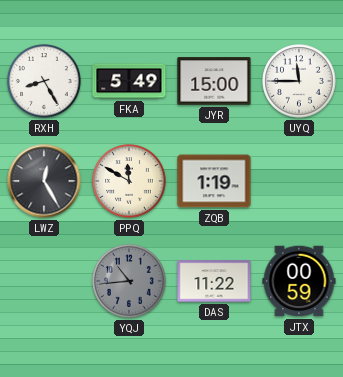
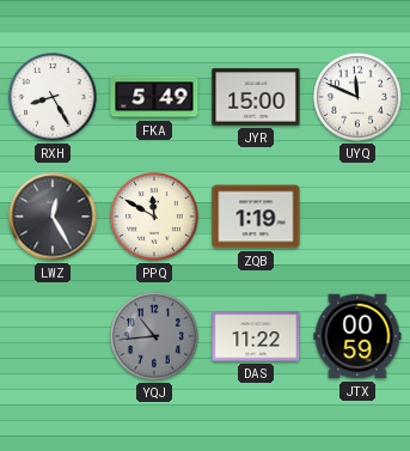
UYQ: 11:45 -> 11:49
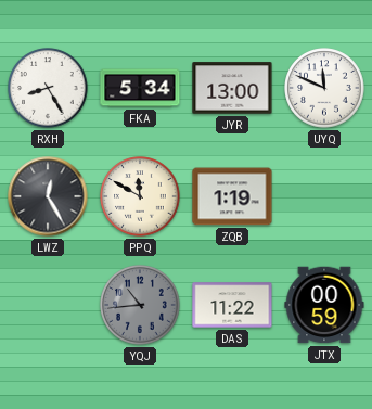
FKA: 5:49 -> 5:34
JYR: 15:00 -> 13:00
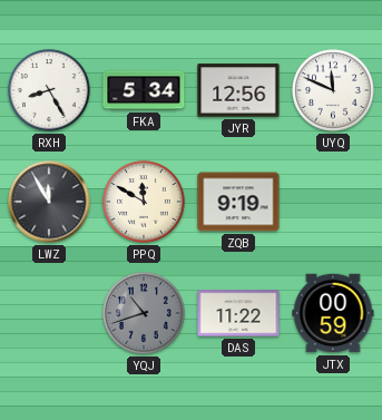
JYR: 13:00 -> 12:56
LWZ: 12:25 -> 11:55
ZQB: 1:19 -> 9:19
YQJ: 10:44 -> 10:42
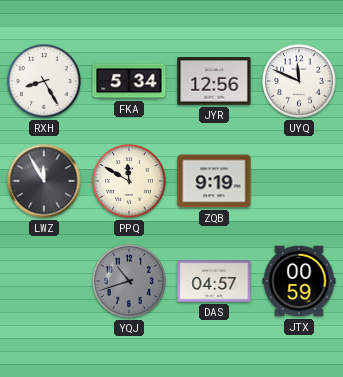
DAS: 11:22 -> 04:57
